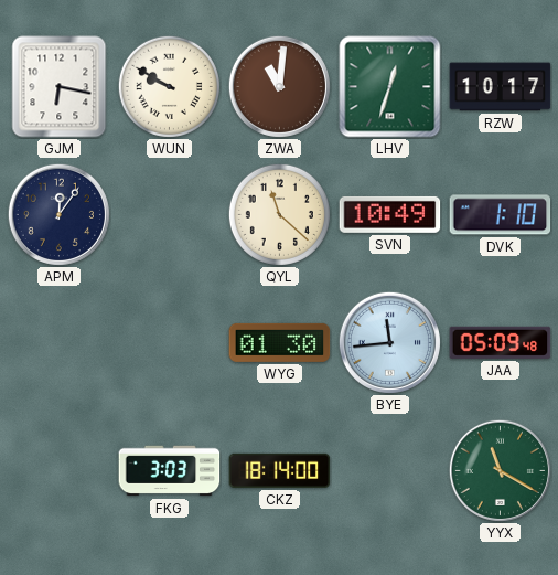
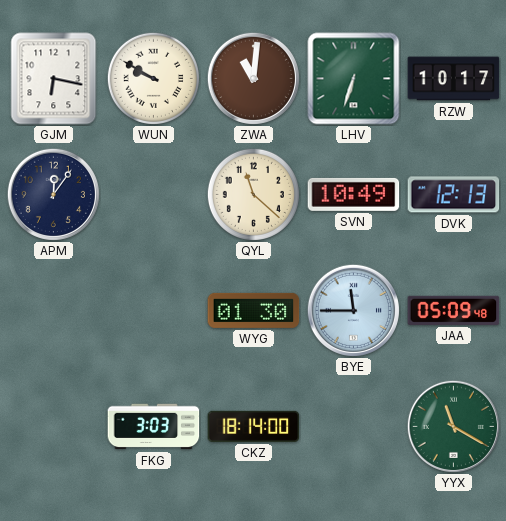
LHV: 12:33 -> 6:33
DVK: 1:10 -> 12:13
BYE: 11:44 -> 11:45
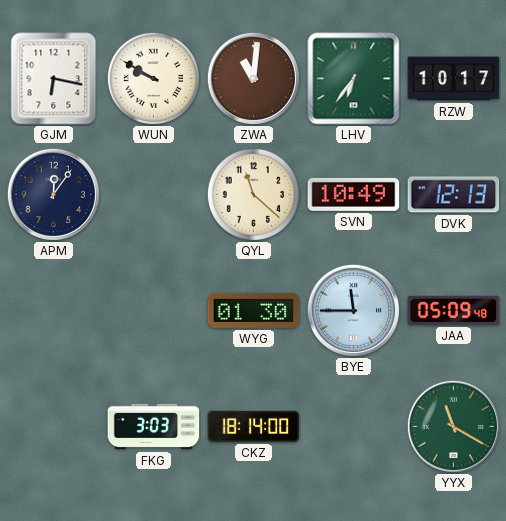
LHV: 6:33 -> 6:36
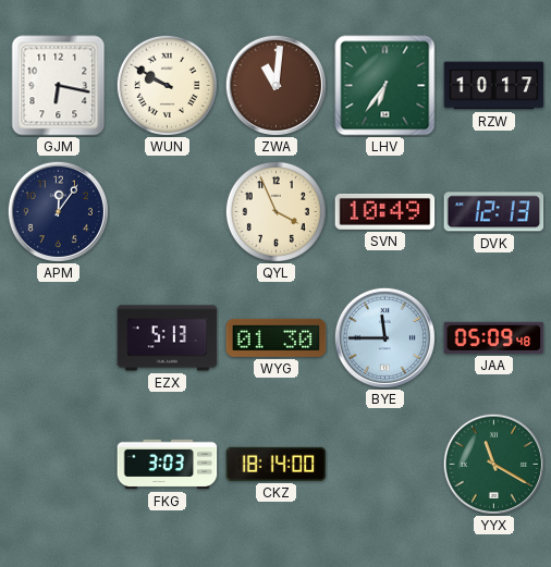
QYL: 11:22 -> 3:56
EZX: none -> 5:13
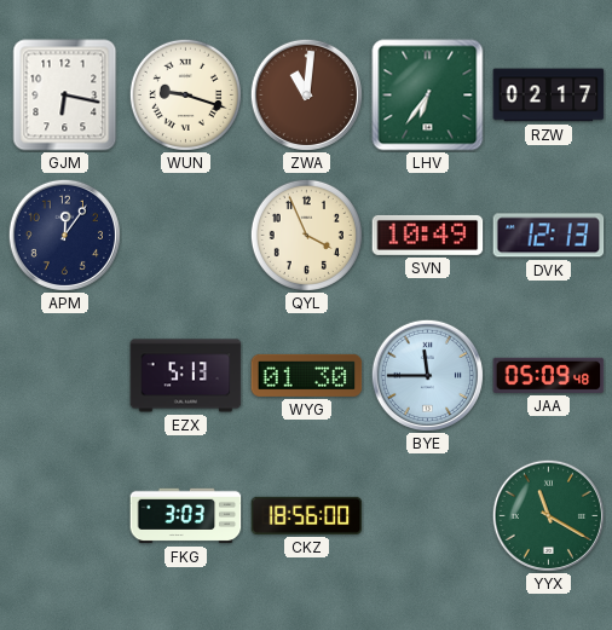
WUN: 9:50 -> 9:18
RZW: 10:17 -> 02:17
CKZ: 18:14 -> 18:56
